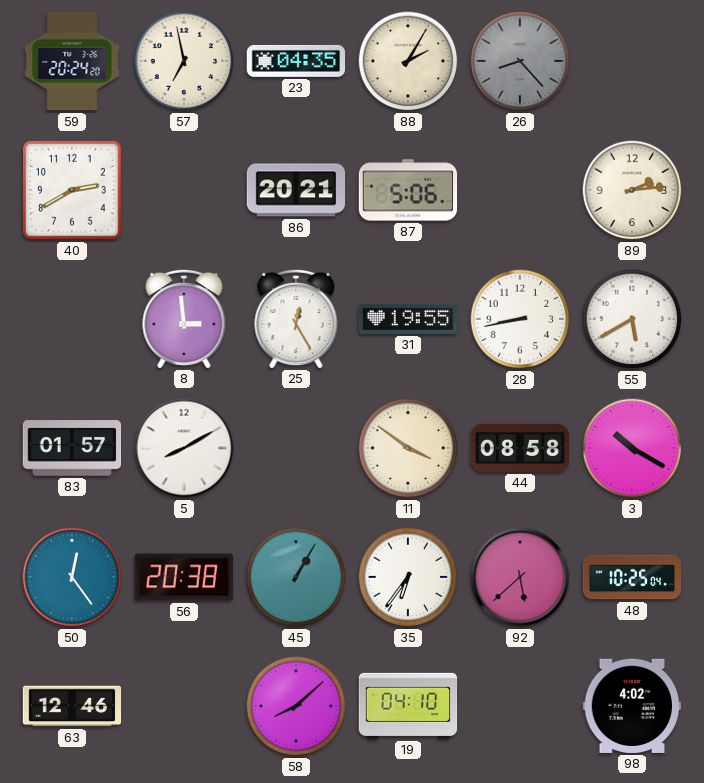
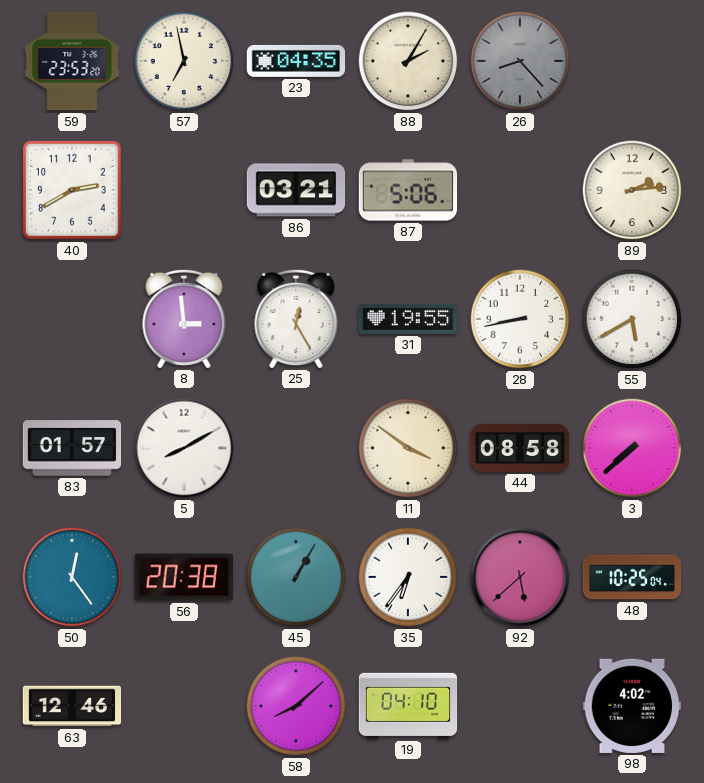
59: 20:24 -> 23:53
86: 20:21 -> 03:21
3: 10:20 -> 7:38
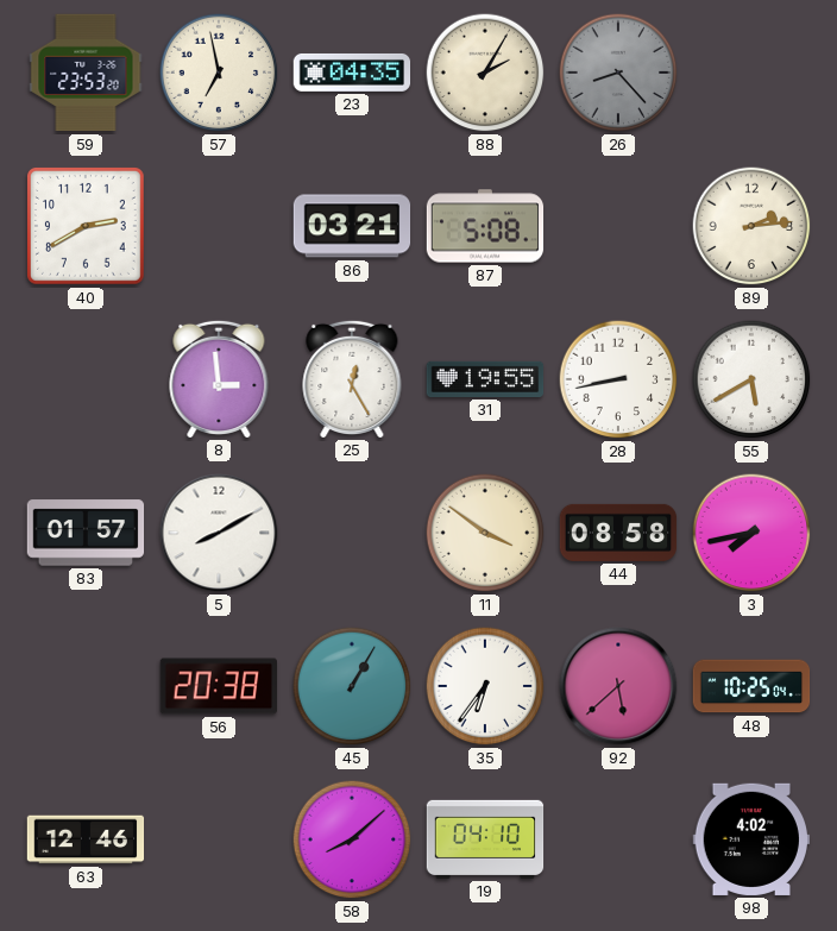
87: 5:06 -> 5:08
3: 7:38 -> 7:43
50: 12:24 -> none
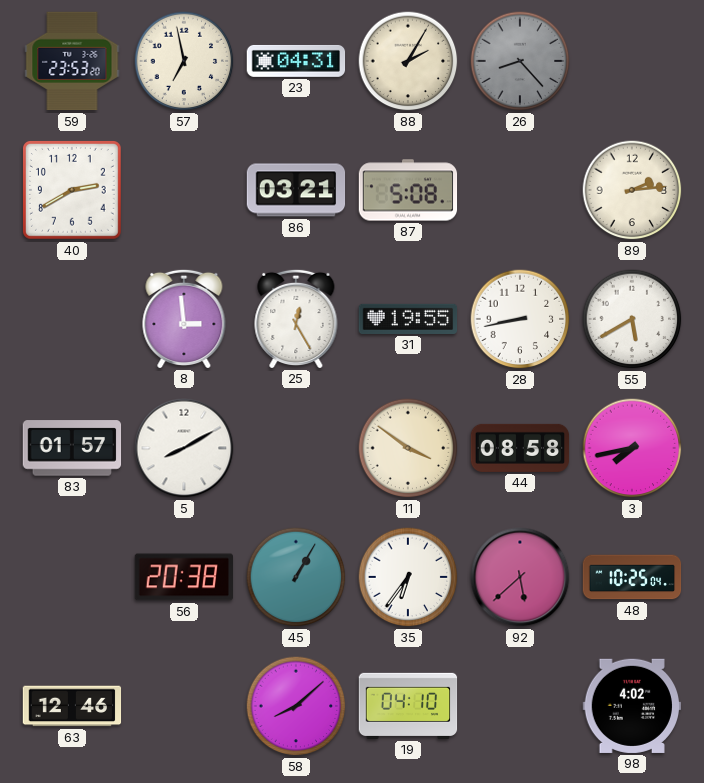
23: 04:35 -> 04:31
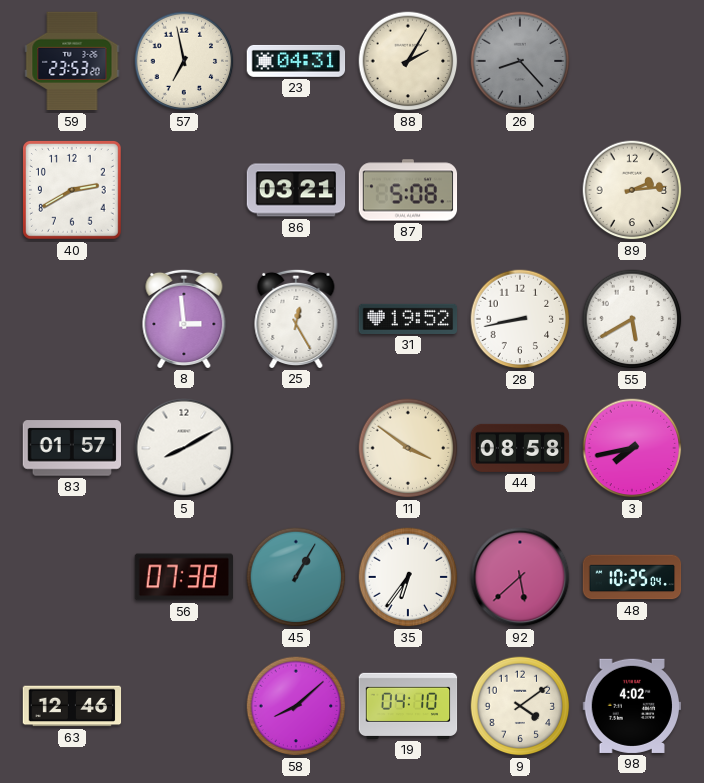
31: 19:55 -> 19:52
56: 20:38 -> 07:38
9: none -> 4:09
